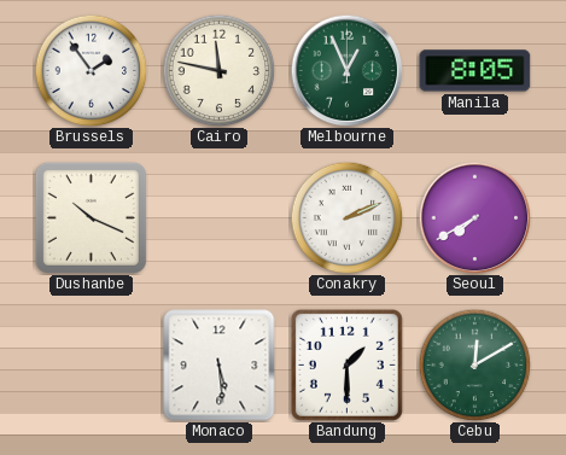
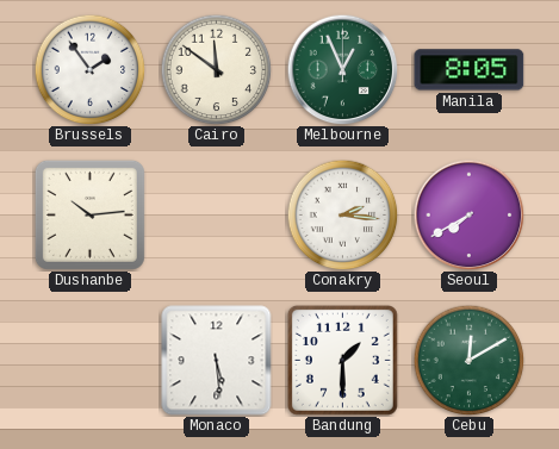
Cairo: 11:47 -> 11:51
Dushanbe: 10:19 -> 10:14
Conakry: 2:11 -> 2:16
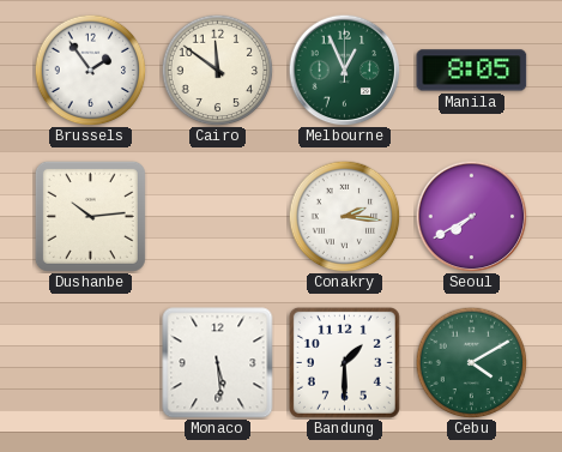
Cebu: 12:10 -> 4:10
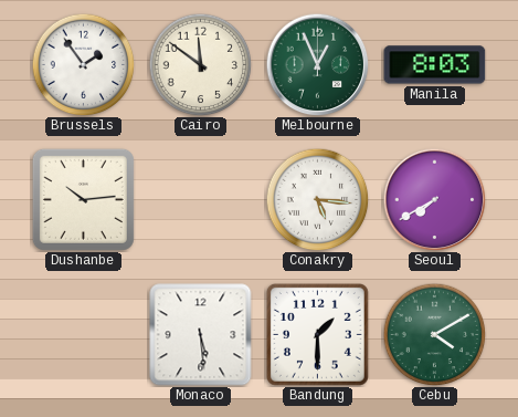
Manila: 8:05 -> 8:03
Conakry: 2:16 -> 5:16
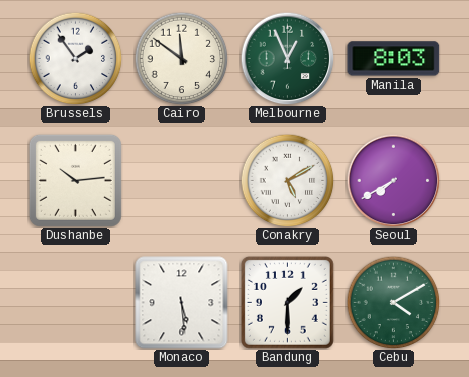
Conakry: 5:16 -> 5:10
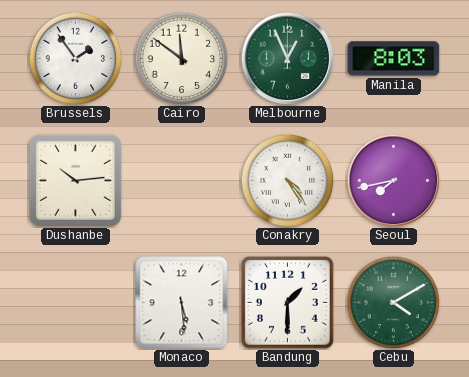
Conakry: 5:10 -> 4:24
Seoul: 7:40 -> 7:43
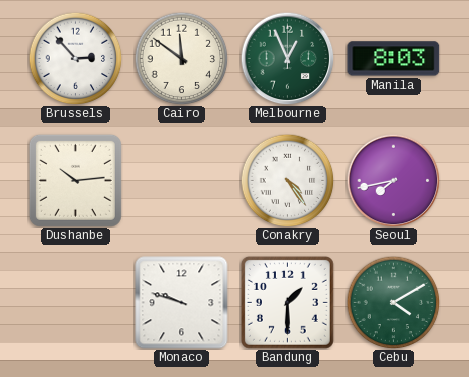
Brussels: 1:54 -> 2:53
Monaco: 5:29 -> 9:48
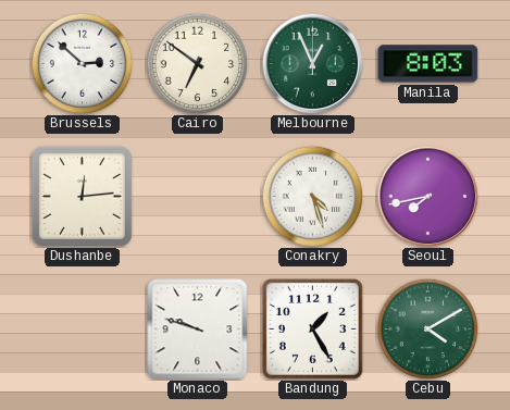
Brussels: 2:53 -> 2:52
Cairo: 11:51 -> 6:51
Dushanbe: 10:14 -> 12:14
Conakry: 4:24 -> 4:27
Bandung: 1:30 -> 1:25
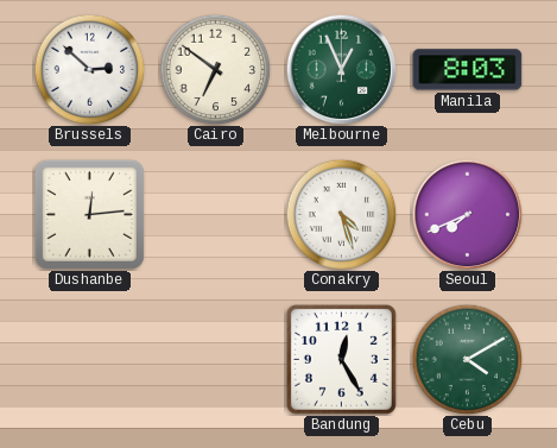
Seoul: 7:43 -> 7:41
Monaco: 9:48 -> none
Bandung: 1:25 -> 12:25
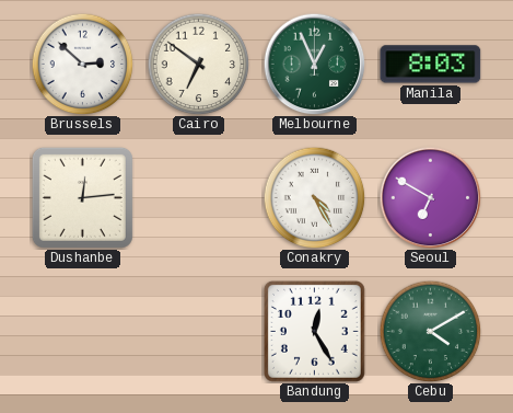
Conakry: 4:27 -> 4:25
Seoul: 7:41 -> 6:50
